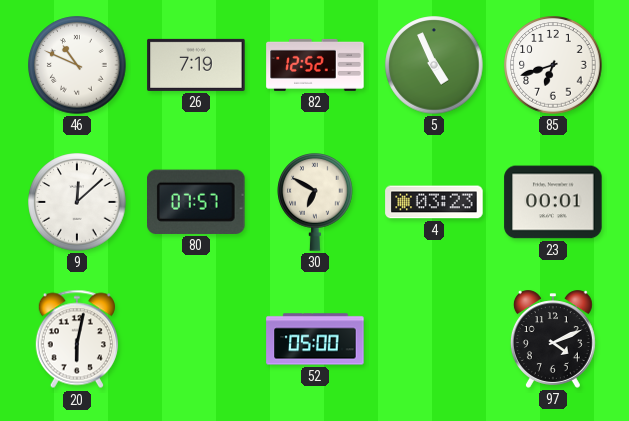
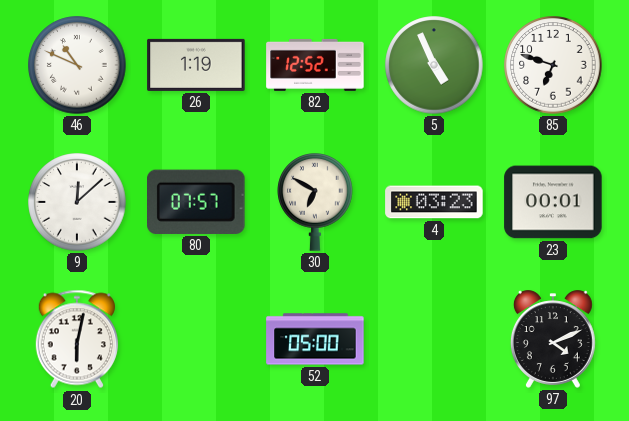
26: 7:19 -> 1:19
85: 6:42 -> 6:48
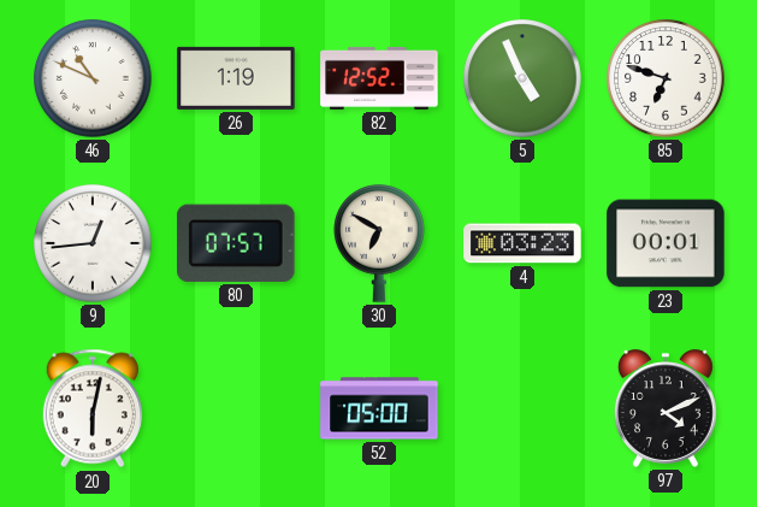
9: 12:08 -> 12:44
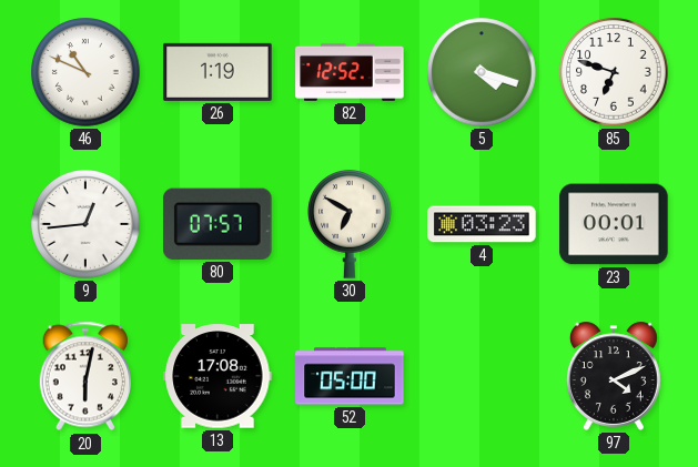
5: 4:56 -> 4:18
13: none -> 17:08
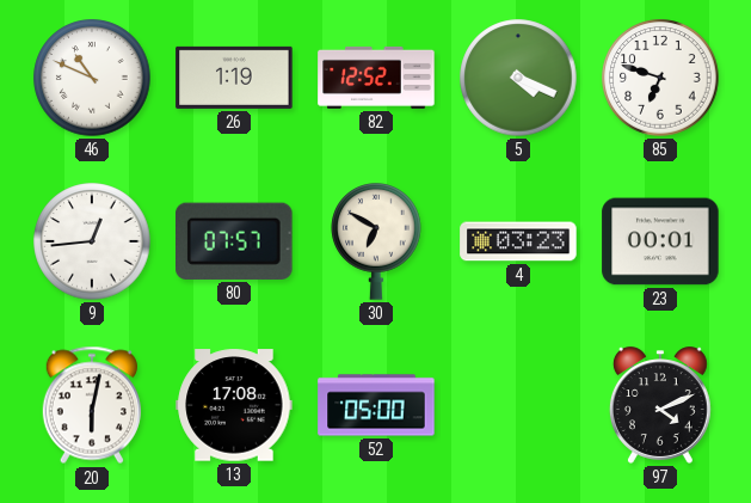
5: 4:18 -> 4:19
